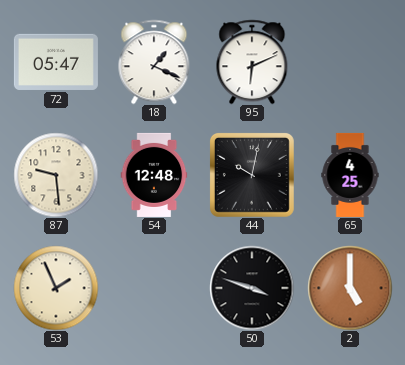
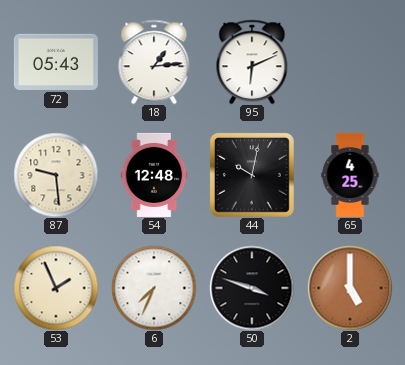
72: 05:47 -> 05:43
18: 1:19 -> 1:14
6: none -> 7:34
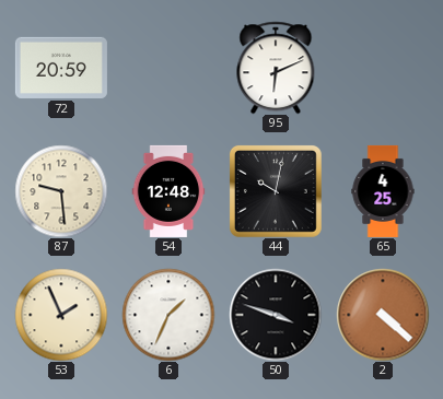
72: 05:43 -> 20:59
18: 1:14 -> none
6: 7:34 -> 1:34
2: 5:00 -> 4:22
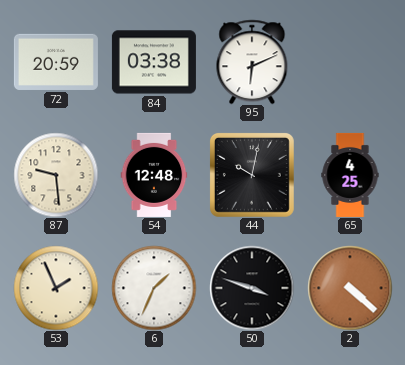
84: none -> 03:38
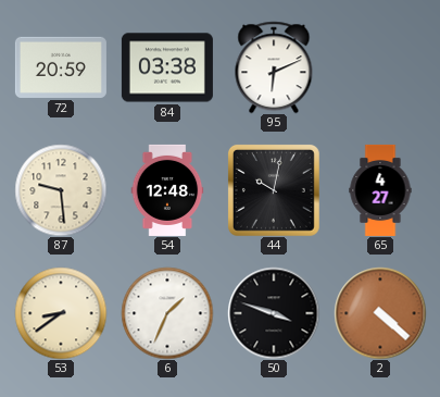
65: 4:25 -> 4:27
53: 1:56 -> 8:39
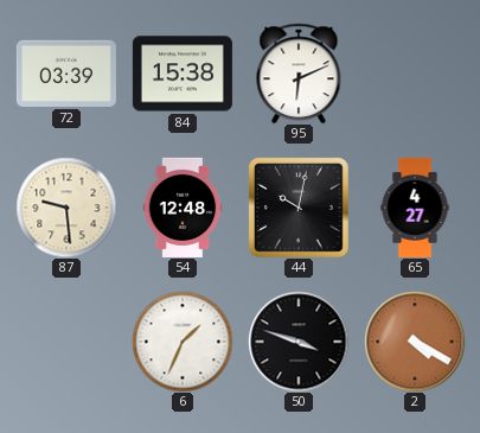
72: 20:59 -> 03:39
84: 03:38 -> 15:38
53: 8:39 -> none
2: 4:22 -> 4:20
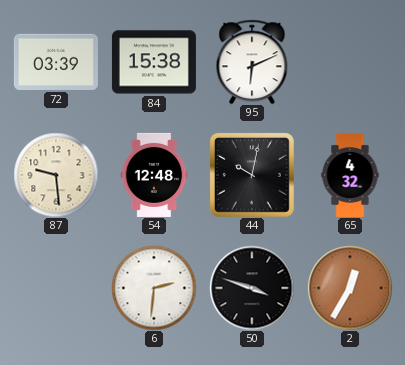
65: 4:27 -> 4:32
6: 1:34 -> 2:31
2: 4:20 -> 12:35
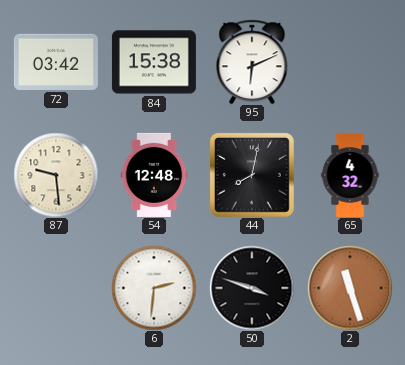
72: 03:39 -> 03:42
44: 10:02 -> 8:02
2: 12:35 -> 11:27
